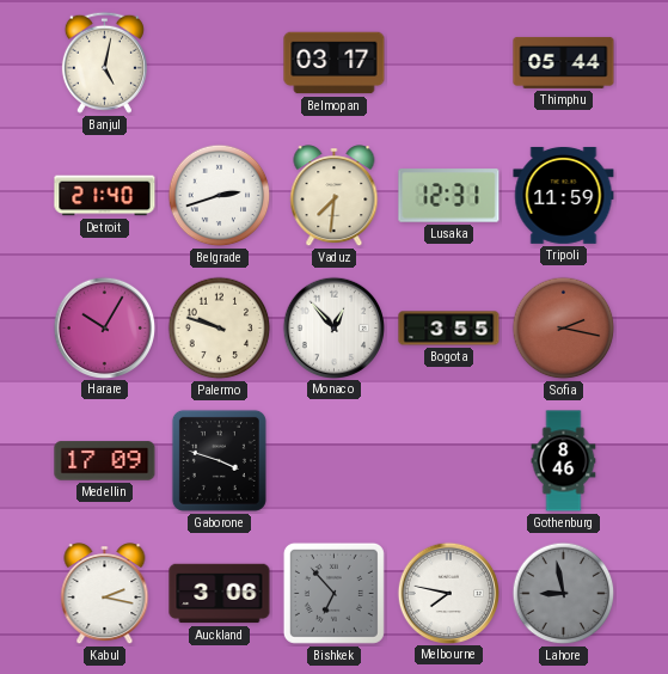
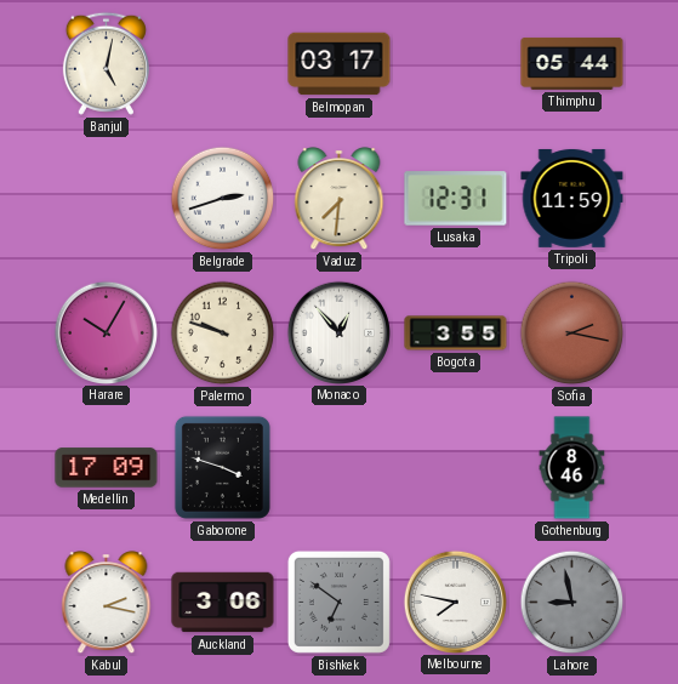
Detroit: 21:40 -> none
Bishkek: 6:53 -> 6:51
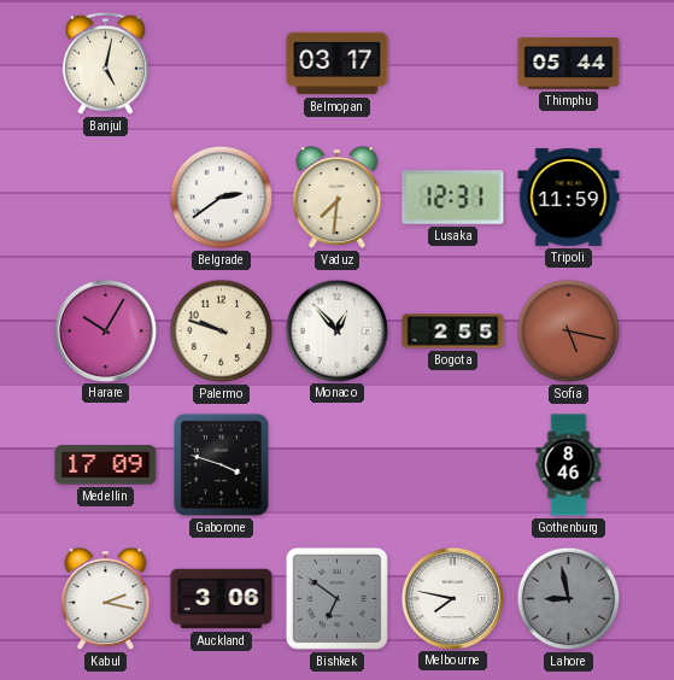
Belgrade: 2:42 -> 2:39
Bogota: 3:55 -> 2:55
Sofia: 2:17 -> 5:17
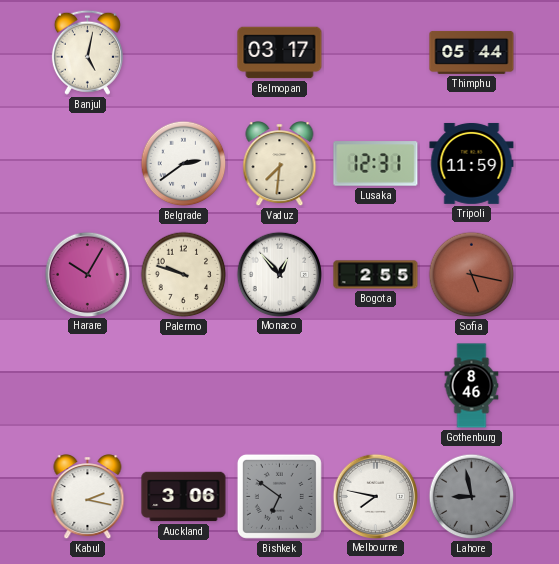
Medellin: 17:09 -> none
Gaborone: 3:48 -> none
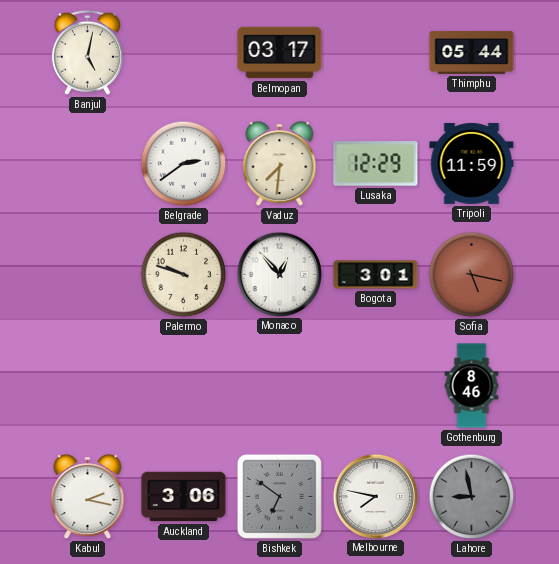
Lusaka: 12:31 -> 12:29
Harare: 10:05 -> none
Bogota: 2:55 -> 3:01
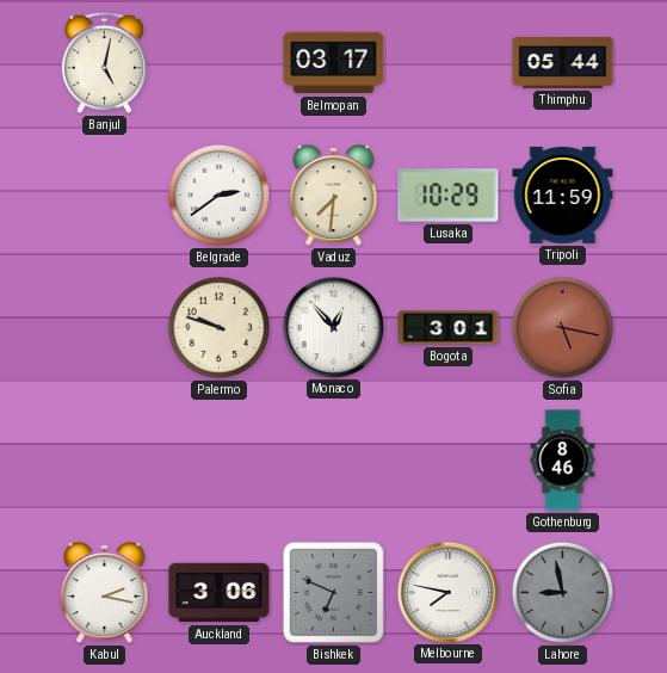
Lusaka: 12:29 -> 10:29
Bishkek: 6:51 -> 6:49
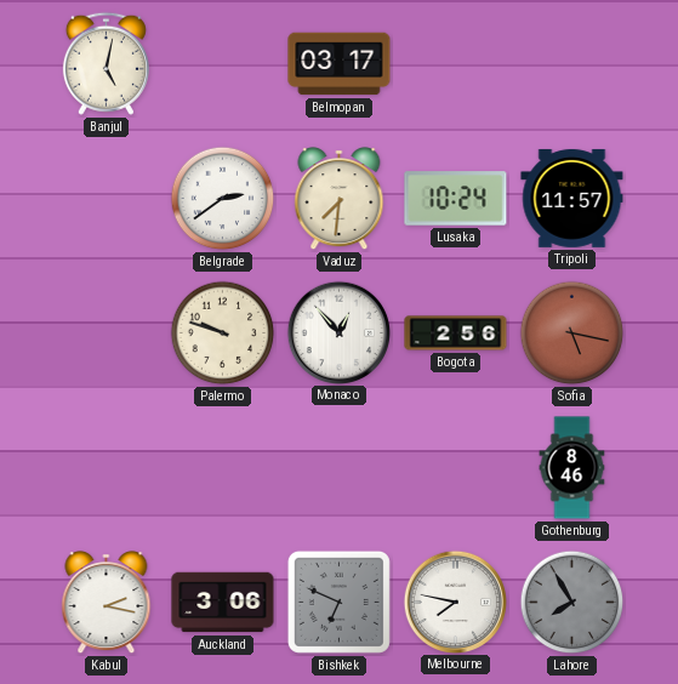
Thimphu: 05:44 -> none
Lusaka: 10:29 -> 10:24
Tripoli: 11:59 -> 11:57
Bogota: 3:01 -> 2:56
Lahore: 8:58 -> 7:55
